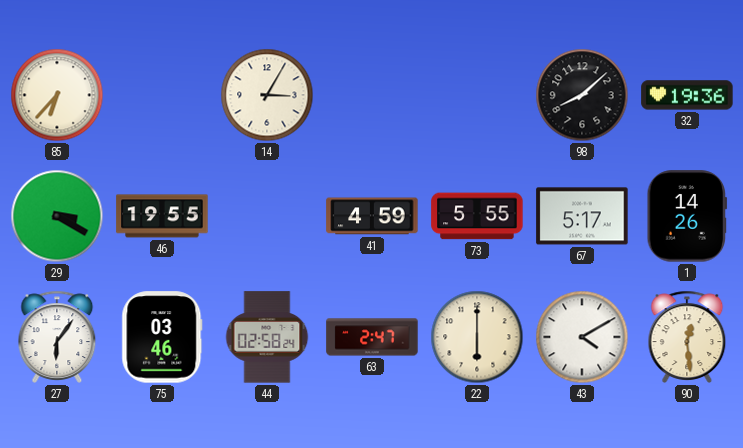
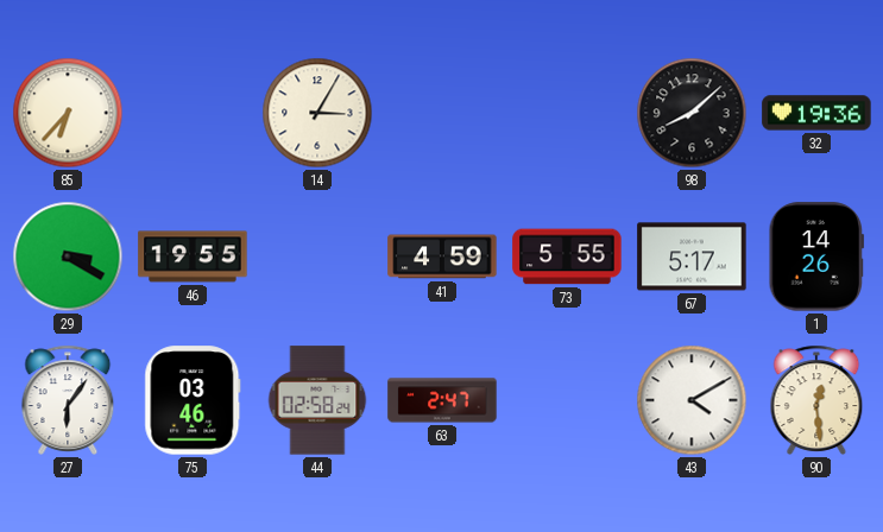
22: 6:00 -> none
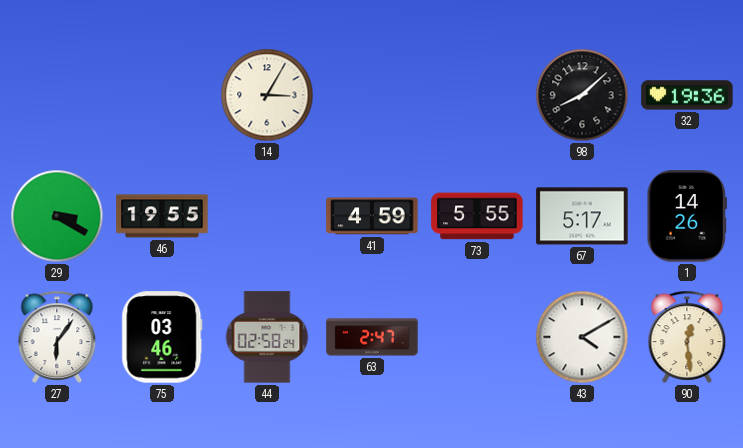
85: 6:37 -> none
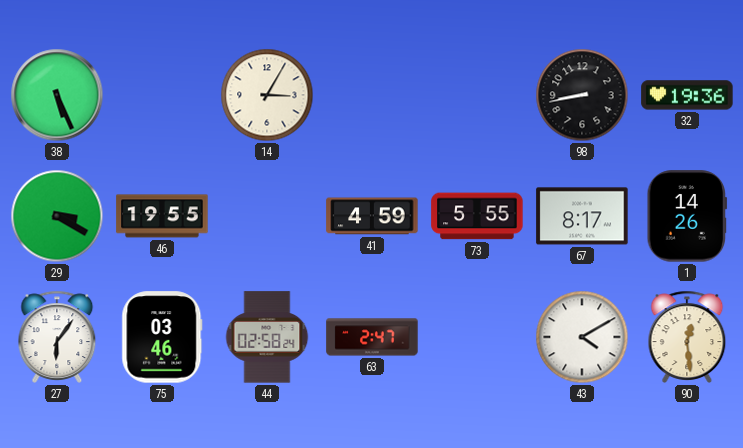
38: none -> 5:26
98: 8:08 -> 8:43
67: 5:17 -> 8:17
